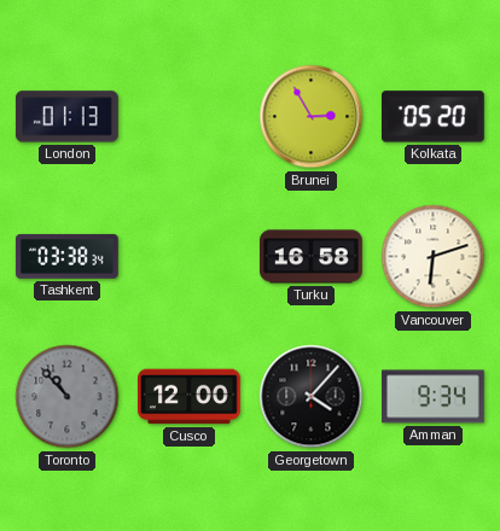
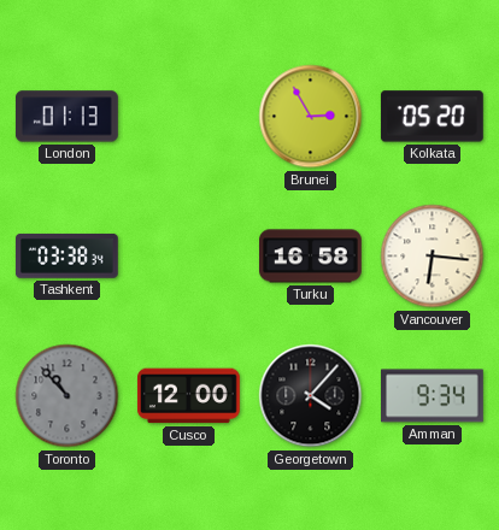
Vancouver: 6:12 -> 6:16
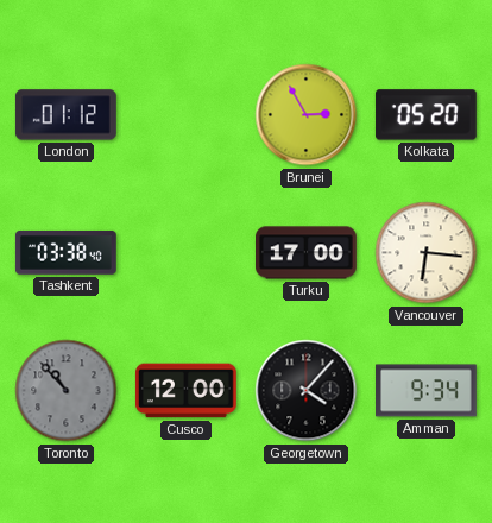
London: 01:13 -> 01:12
Tashkent: 03:38:34 -> 03:38:40
Turku: 16:58 -> 17:00
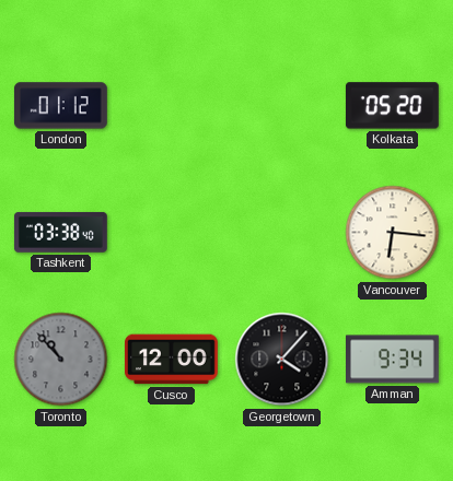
Brunei: 2:55 -> none
Turku: 17:00 -> none
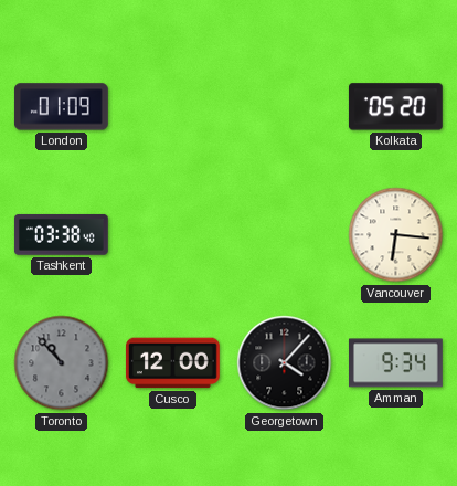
London: 01:12 -> 01:09
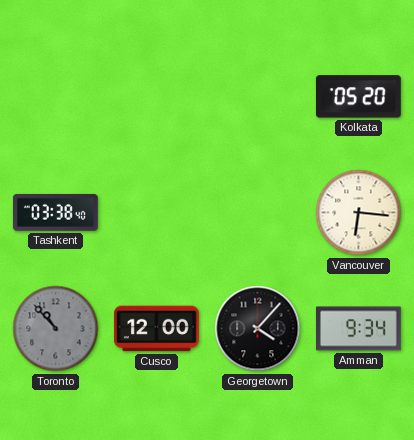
London: 01:09 -> none
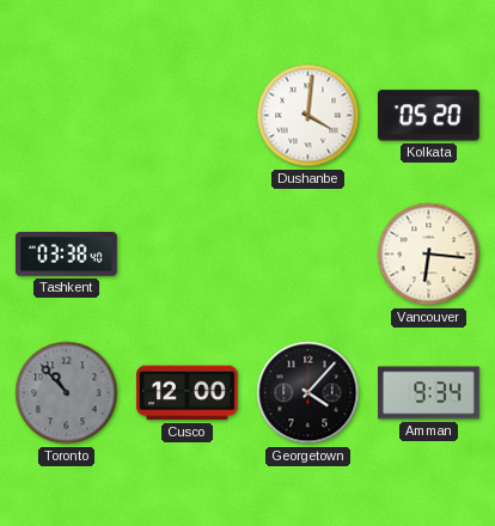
Dushanbe: none -> 4:01
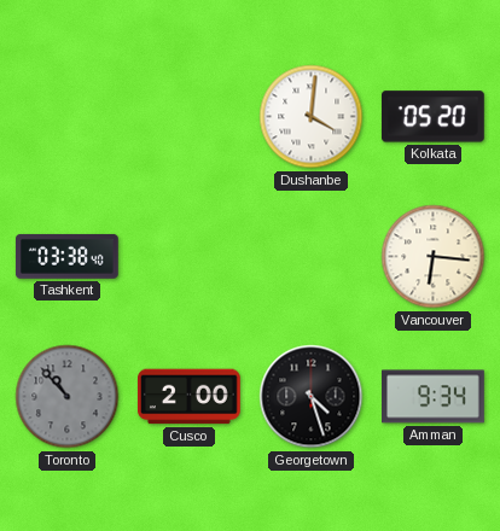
Cusco: 12:00 -> 2:00
Georgetown: 4:07 -> 4:27
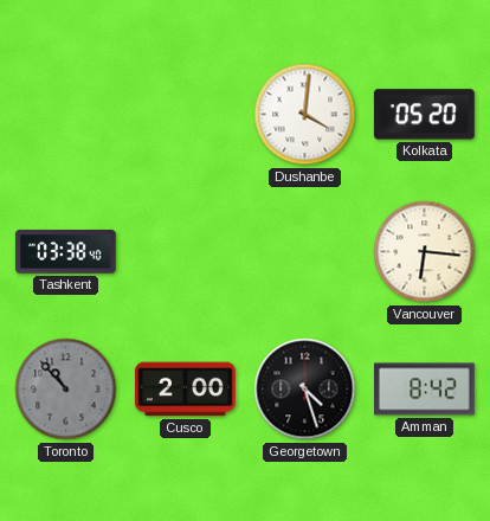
Amman: 9:34 -> 8:42
